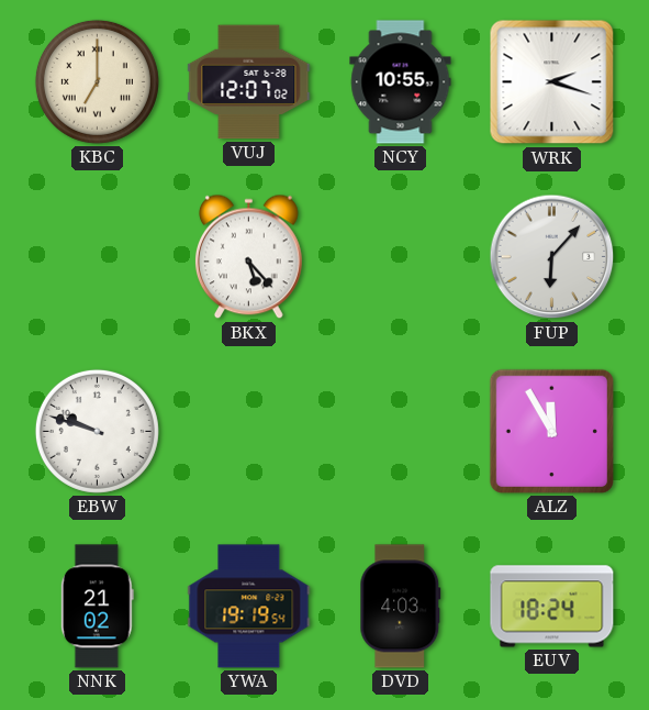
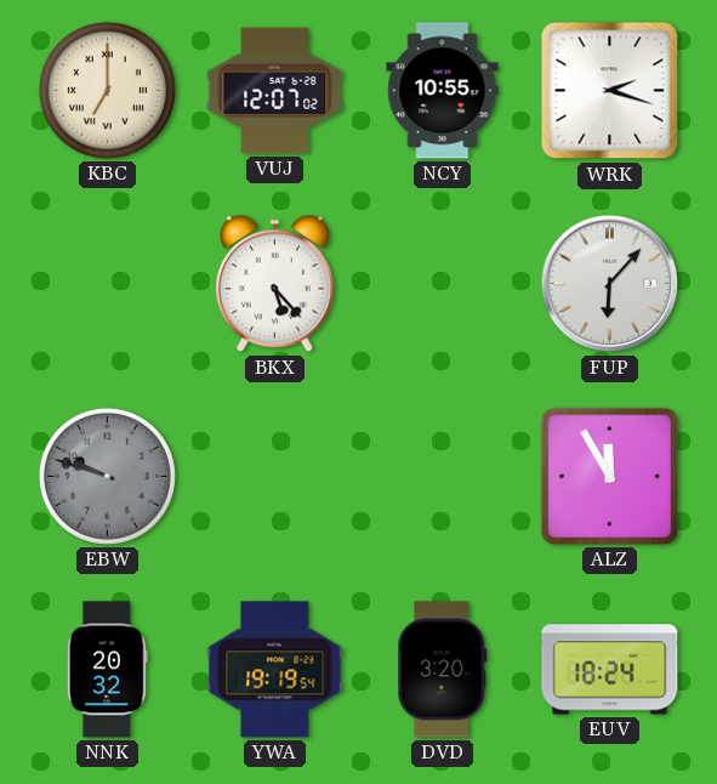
EBW dial: white -> grey
NNK: 21:02 -> 20:32
DVD: 4:03 -> 3:20
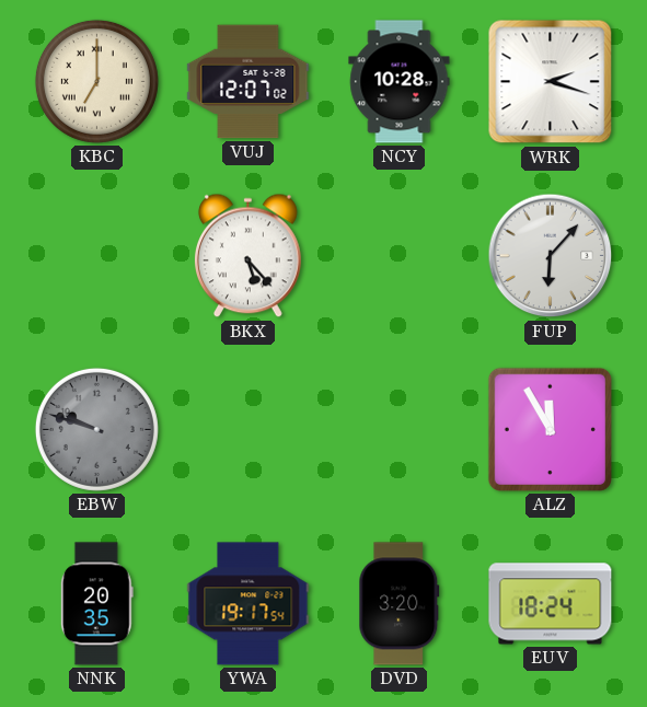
NCY: 10:55 -> 10:28
NNK: 20:32 -> 20:35
YWA: 19:19 -> 19:17
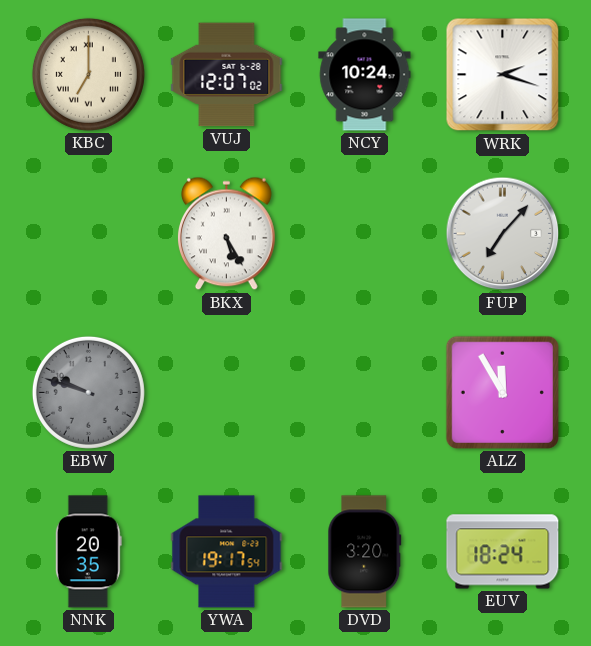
NCY: 10:28 -> 10:24
BKX: 5:23 -> 5:25
FUP: 6:07 -> 7:07
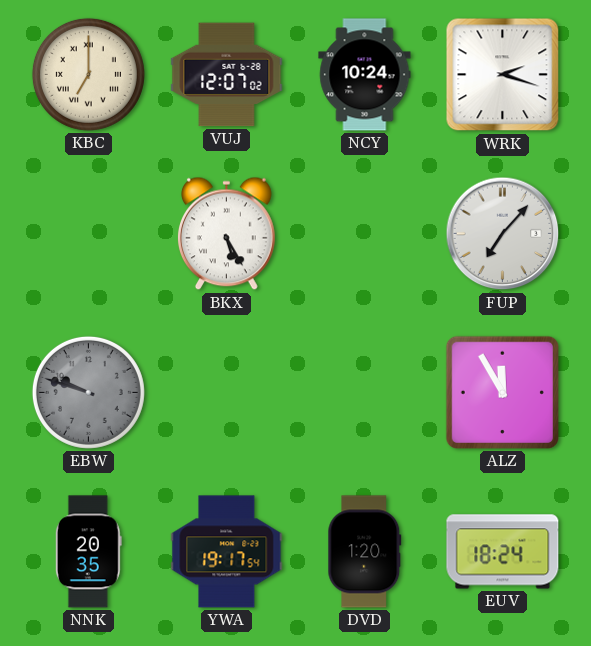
DVD: 3:20 -> 1:20
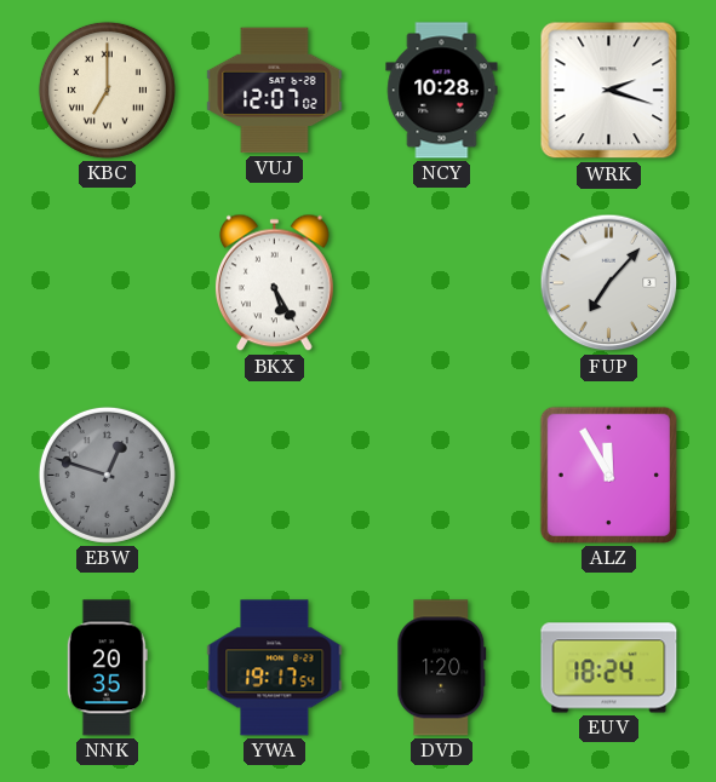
NCY: 10:24 -> 10:28
EBW: 9:48 -> 12:48
